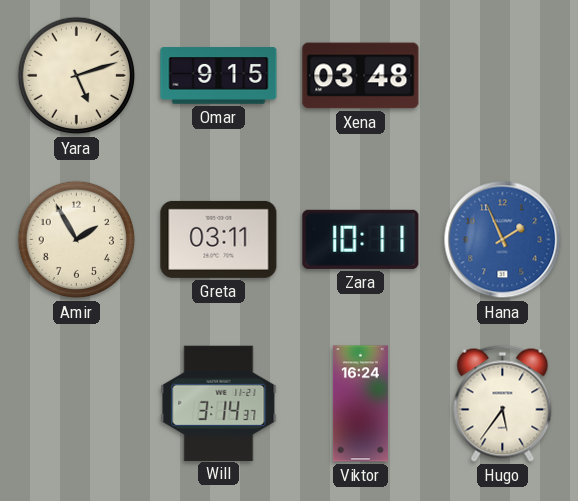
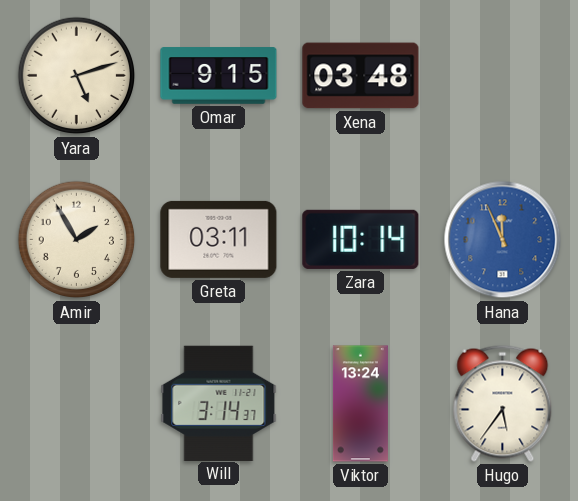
Zara: 10:11 -> 10:14
Hana: 1:56 -> 11:56
Viktor: 16:24 -> 13:24
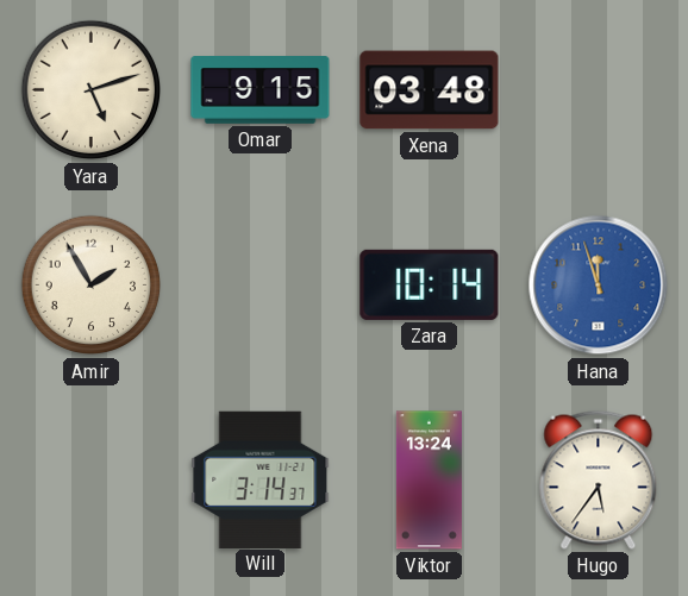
Greta: 03:11 -> none
Hana: 11:56 -> 11:57
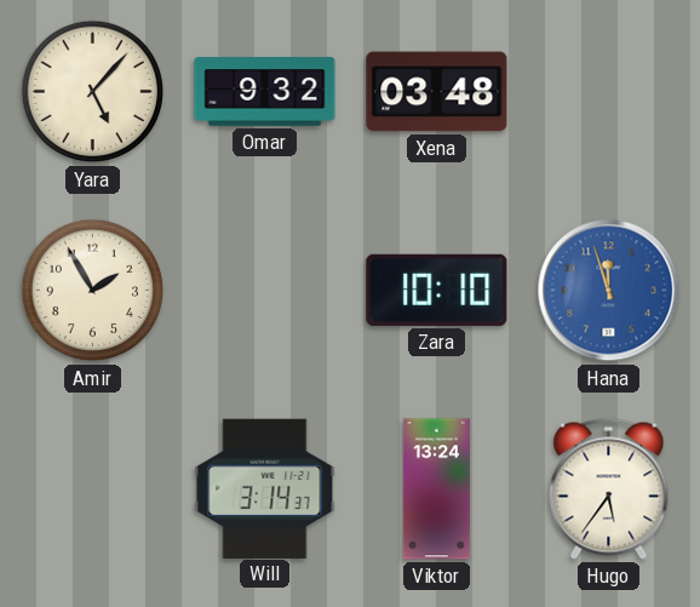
Yara: 5:12 -> 5:07
Omar: 9:15 -> 9:32
Zara: 10:14 -> 10:10
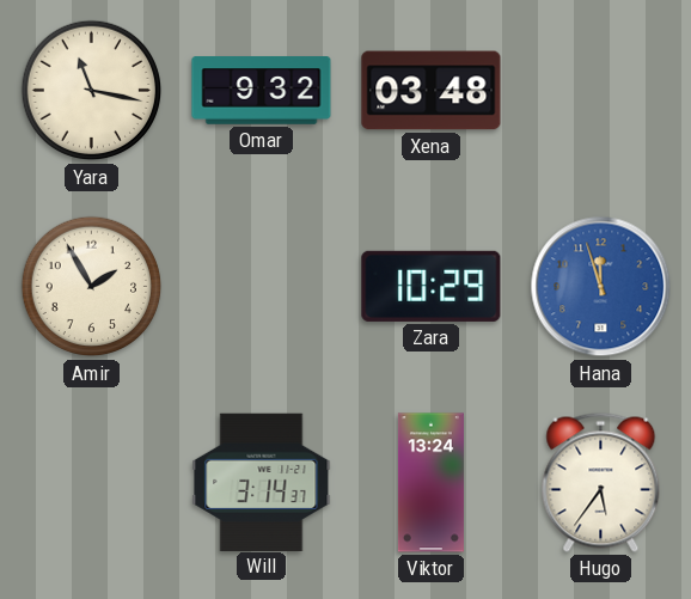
Yara: 5:07 -> 11:17
Zara: 10:10 -> 10:29
